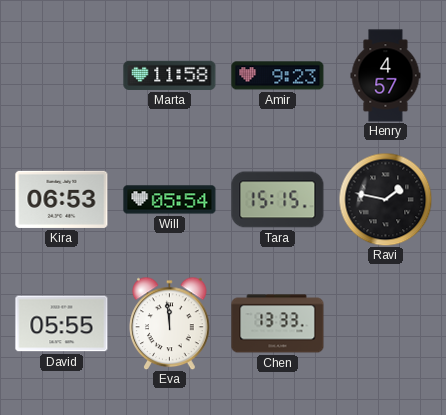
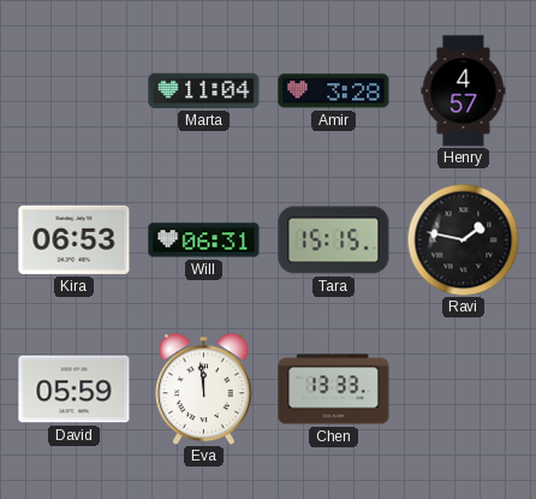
Marta: 11:58 -> 11:04
Amir: 9:23 -> 3:28
Will: 05:54 -> 06:31
David: 05:55 -> 05:59
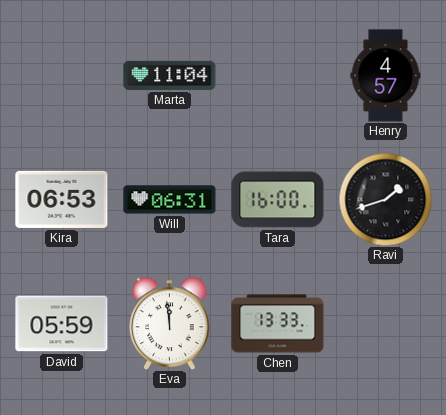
Amir: 3:28 -> none
Tara: 15:15 -> 16:00
Ravi: 1:47 -> 1:42
